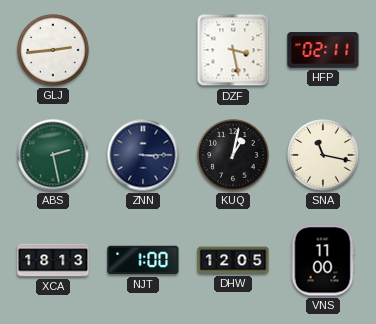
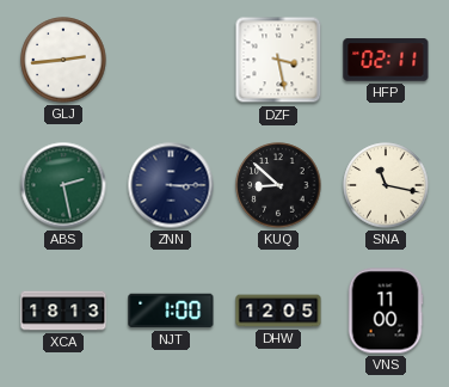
KUQ: 1:02 -> 8:52
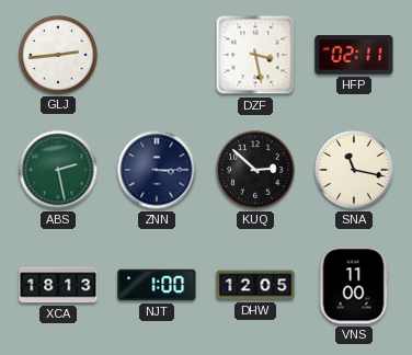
KUQ: 8:52 -> 2:52
